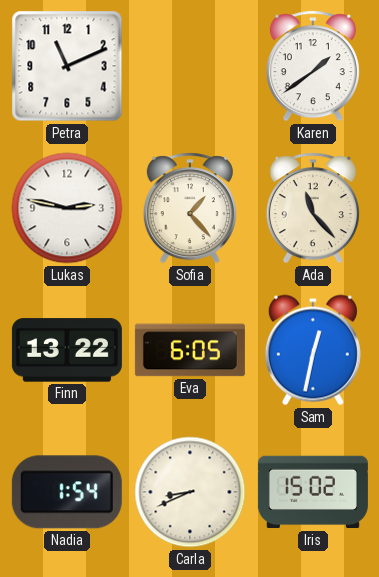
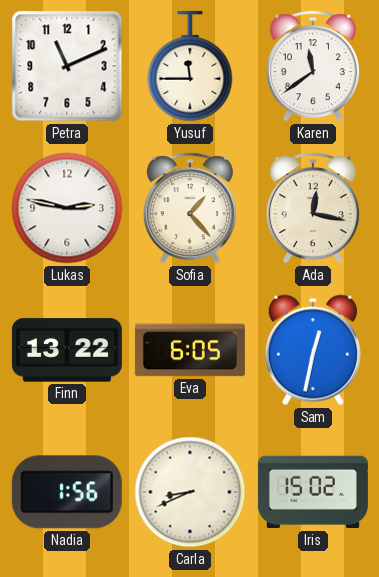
Yusuf: none -> 11:45
Karen: 1:39 -> 11:39
Ada: 11:23 -> 12:17
Nadia: 1:54 -> 1:56
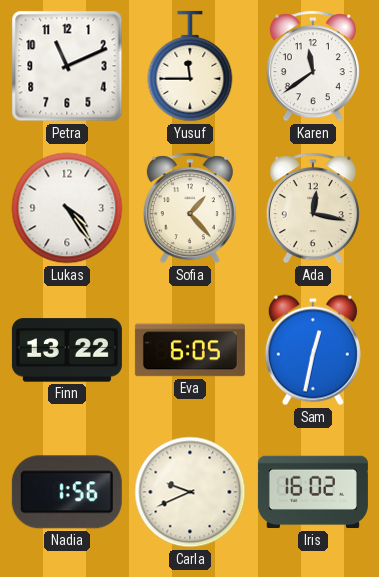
Lukas: 2:47 -> 4:24
Carla: 8:41 -> 9:41
Iris: 15:02 -> 16:02
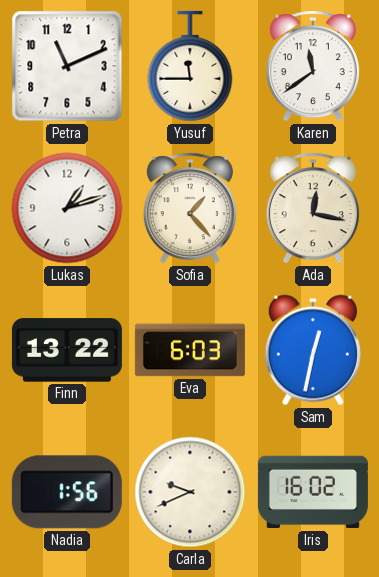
Lukas: 4:24 -> 1:12
Eva: 6:05 -> 6:03
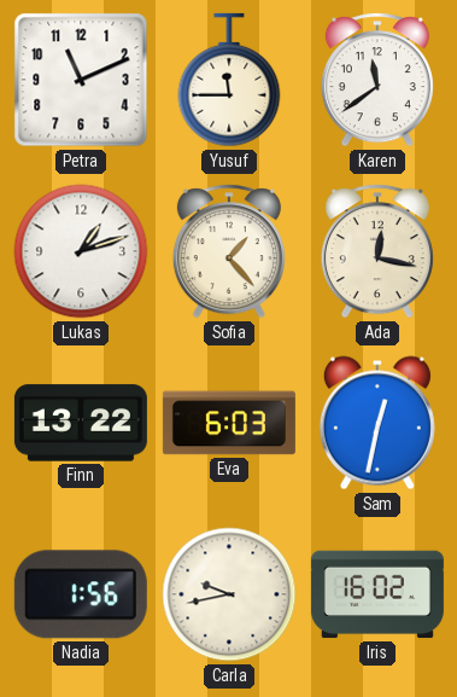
Carla: 9:41 -> 9:43
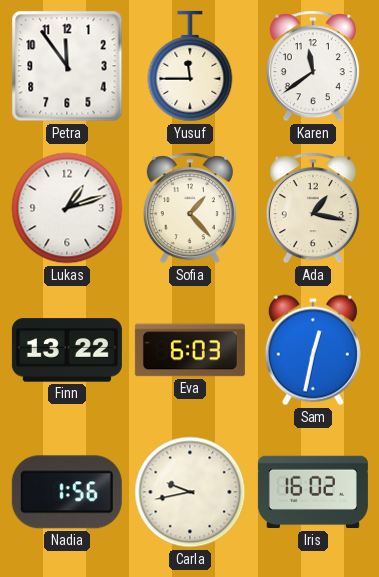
Petra: 11:11 -> 11:54
Ada: 12:17 -> 1:17
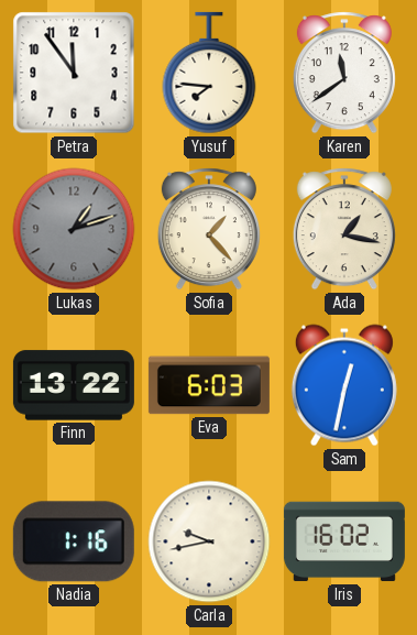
Yusuf: 11:45 -> 7:46
Lukas dial: white -> grey
Nadia: 1:56 -> 1:16
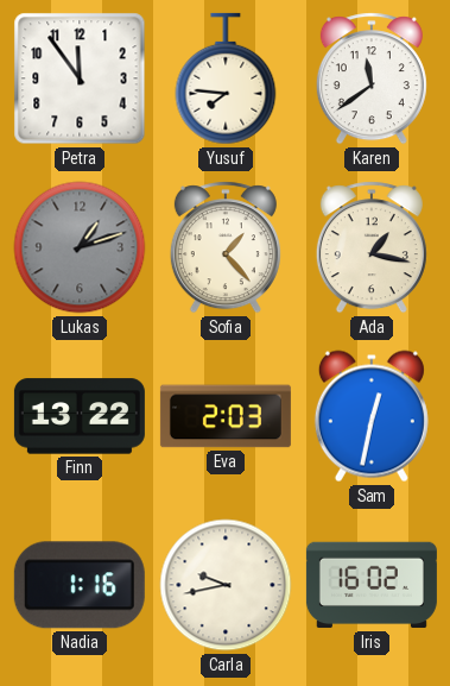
Eva: 6:03 -> 2:03
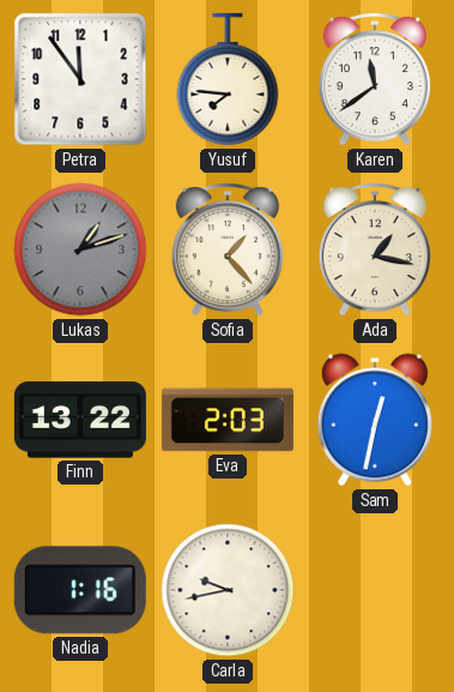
Iris: 16:02 -> none
